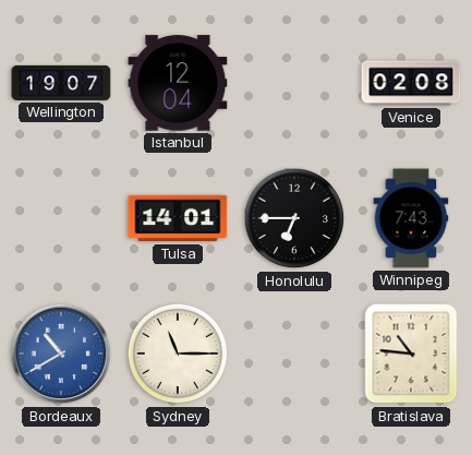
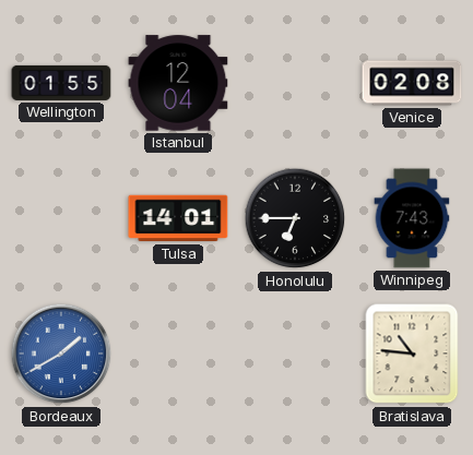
Wellington: 19:07 -> 01:55
Bordeaux: 10:40 -> 1:40
Sydney: 11:15 -> none
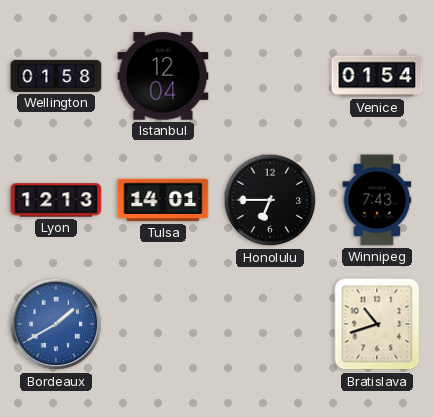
Wellington: 01:55 -> 01:58
Venice: 02:08 -> 01:54
Lyon: none -> 12:13
Bratislava: 10:46 -> 10:42
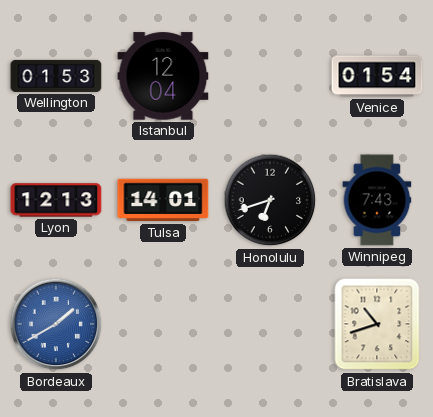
Wellington: 01:58 -> 01:53
Honolulu: 6:45 -> 6:42
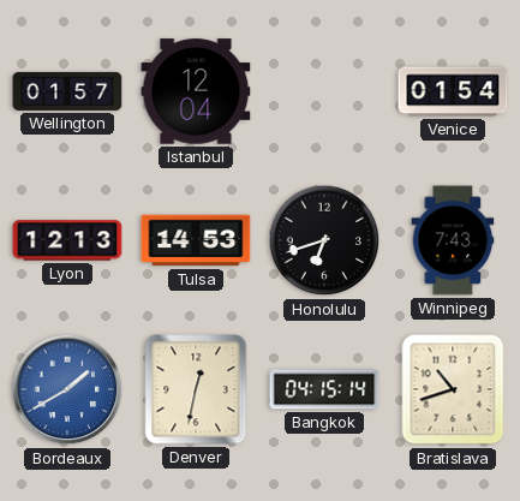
Wellington: 01:53 -> 01:57
Tulsa: 14:01 -> 14:53
Denver: none -> 12:32
Bangkok: none -> 04:15
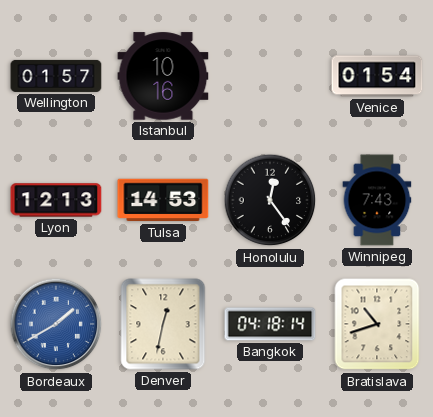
Istanbul: 12:04 -> 10:16
Honolulu: 6:42 -> 12:24
Bangkok: 04:15 -> 04:18
